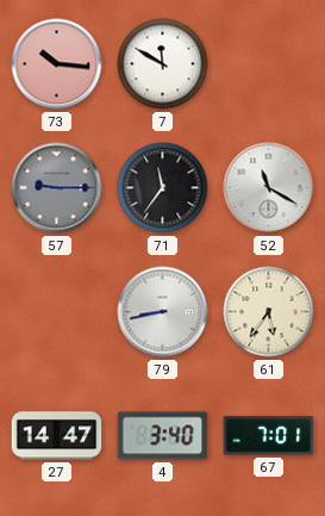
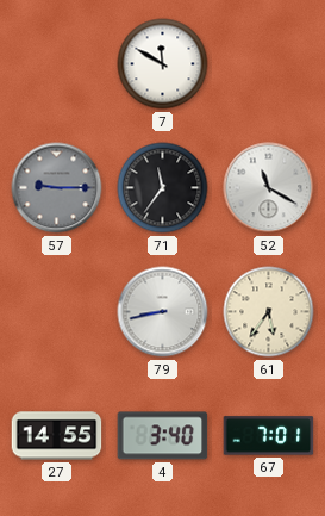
73: 10:16 -> none
27: 14:47 -> 14:55
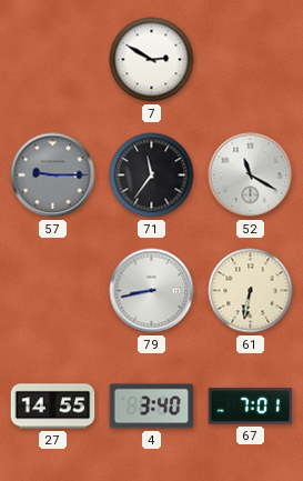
7: 11:50 -> 2:50
61: 5:36 -> 6:32
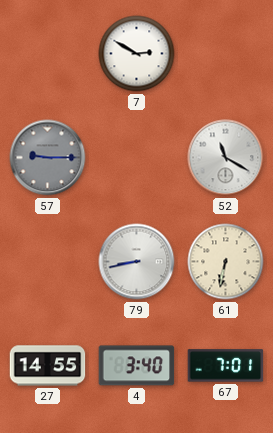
71: 11:36 -> none
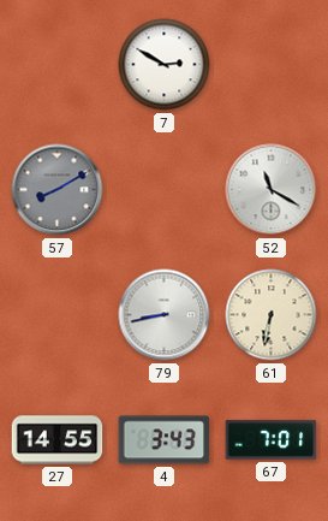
57: 9:15 -> 8:10
4: 3:40 -> 3:43
